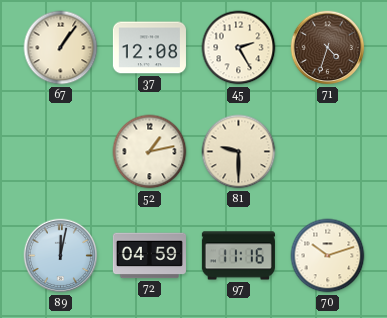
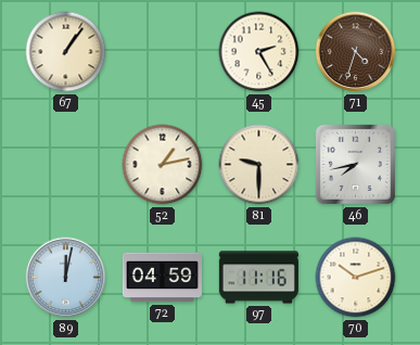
37: 12:08 -> none
46: none -> 7:43
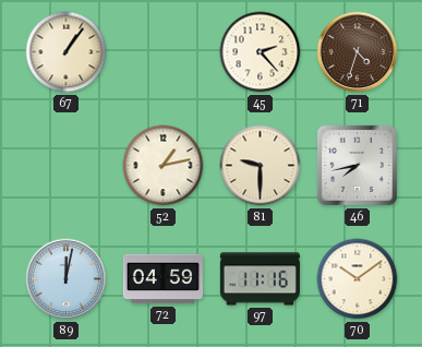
45: 2:25 -> 2:23
70: 10:12 -> 10:09
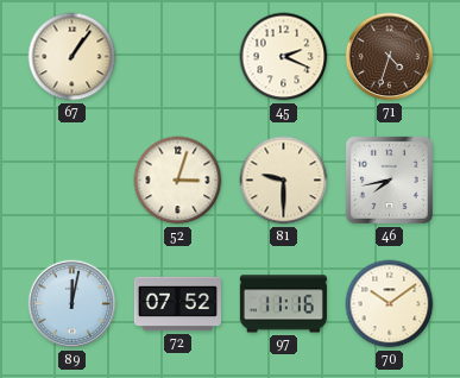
45: 2:23 -> 2:19
52: 1:13 -> 3:03
72: 04:59 -> 07:52
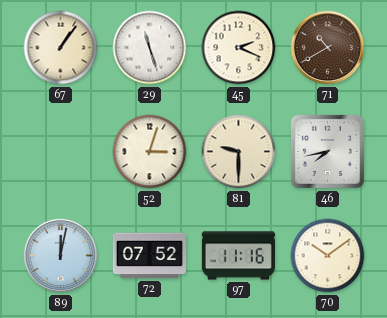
29: none -> 11:27
71: 4:33 -> 10:40
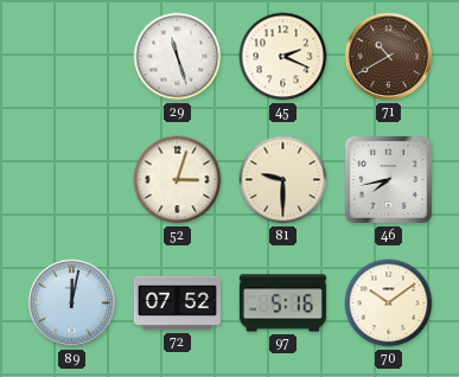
67: 1:06 -> none
97: 11:16 -> 5:16
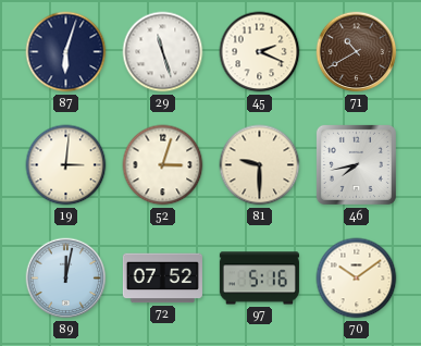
87: none -> 6:03
19: none -> 3:01
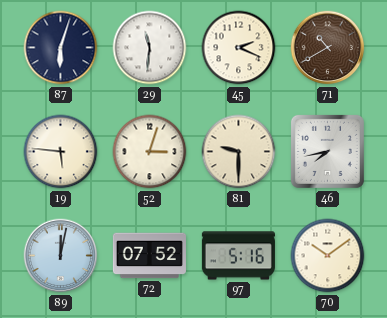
29: 11:27 -> 11:31
19: 3:01 -> 5:46
